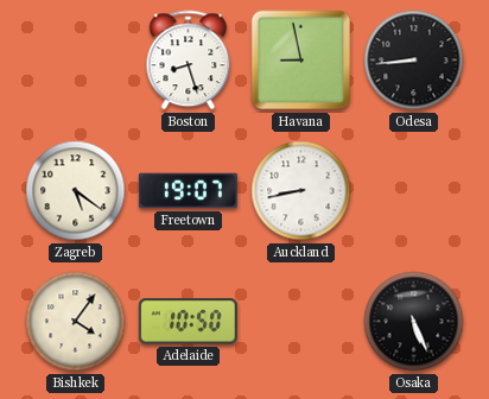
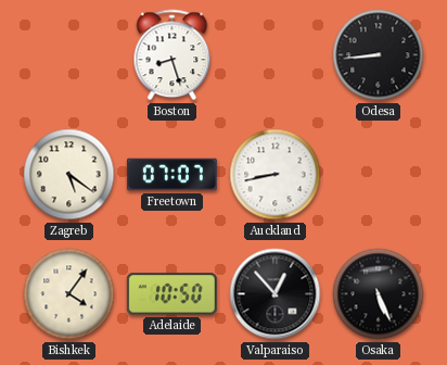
Havana: 8:58 -> none
Freetown: 19:07 -> 07:07
Valparaiso: none -> 12:53
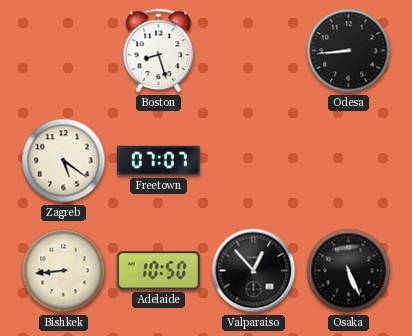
Auckland: 8:43 -> none
Bishkek: 4:06 -> 8:44
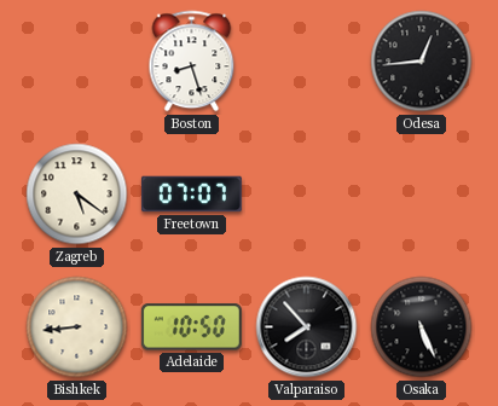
Odesa: 8:44 -> 12:44
Valparaiso: 12:53 -> 7:53
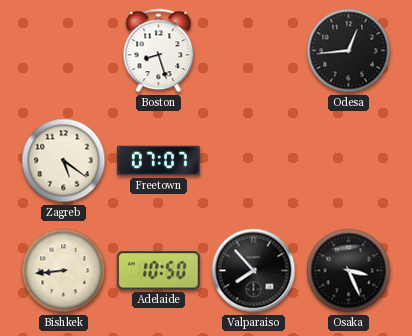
Osaka: 5:26 -> 3:26
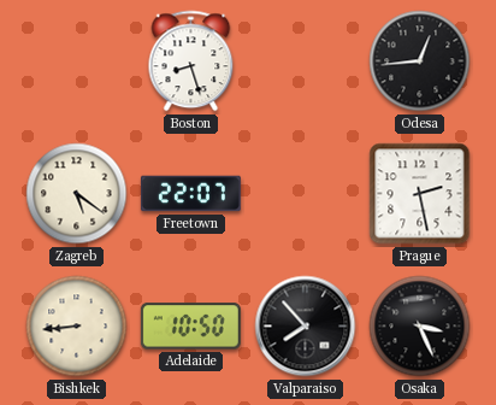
Freetown: 07:07 -> 22:07
Prague: none -> 2:28
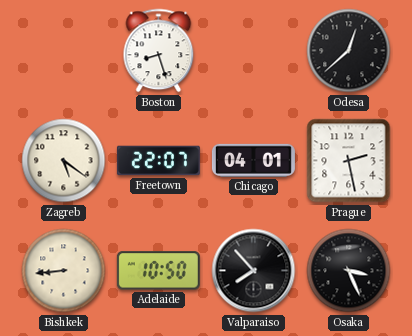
Odesa: 12:44 -> 12:38
Chicago: none -> 04:01
